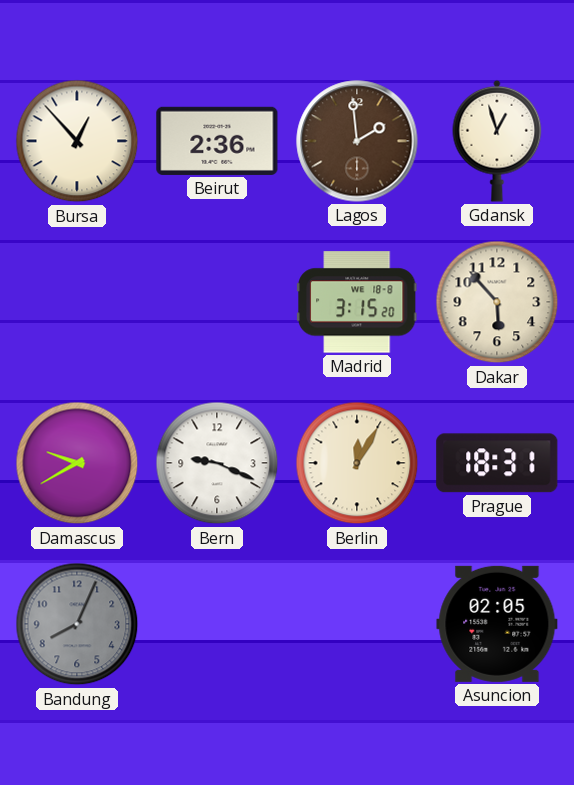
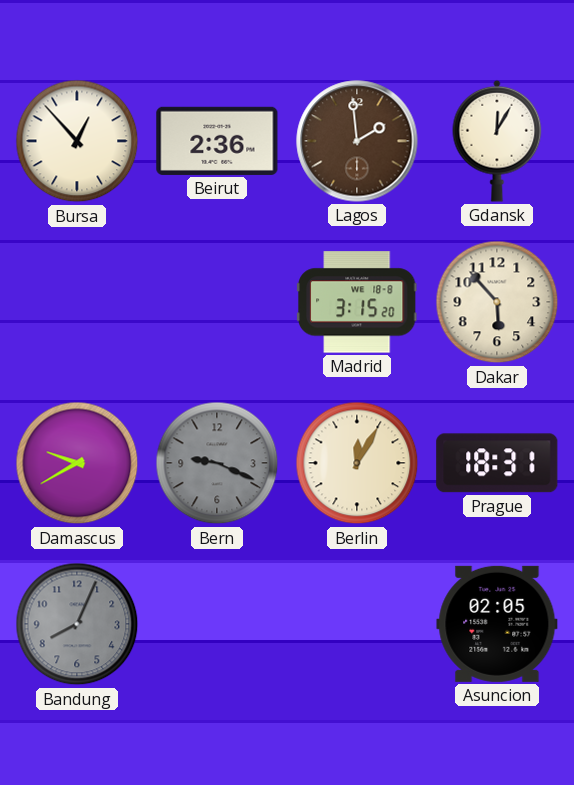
Gdansk: 12:57 -> 12:05
Bern dial: white -> grey
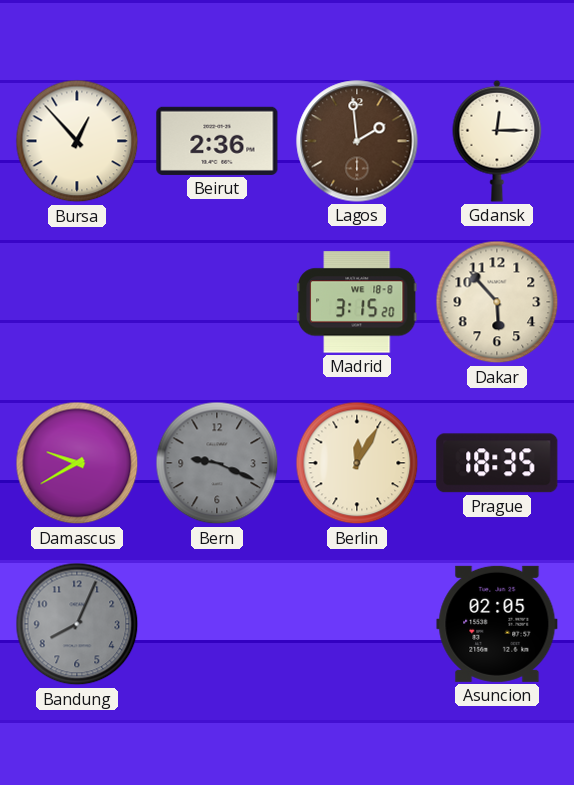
Gdansk: 12:05 -> 12:15
Prague: 18:31 -> 18:35
